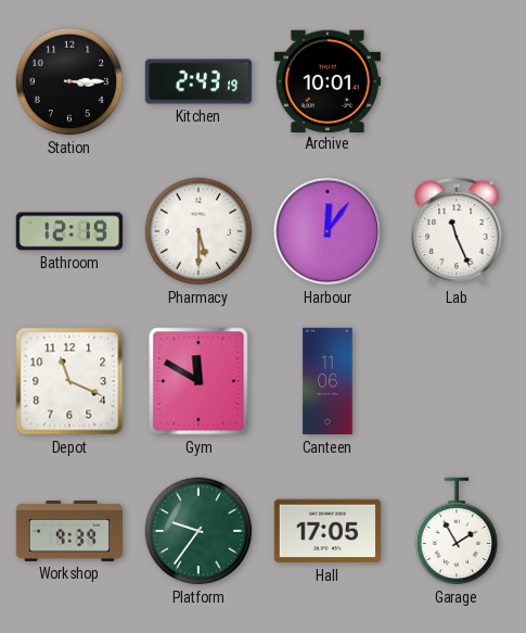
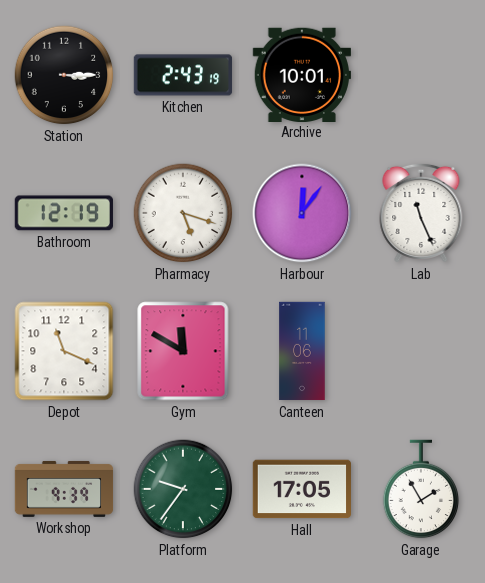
Pharmacy: 5:30 -> 5:18
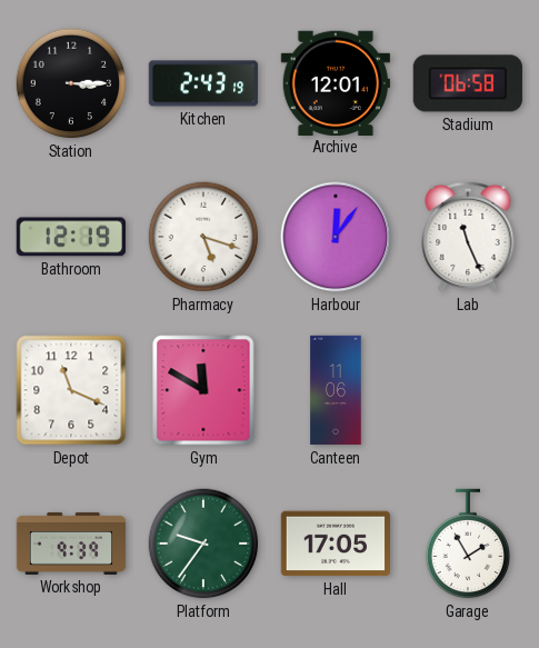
Archive: 10:01 -> 12:01
Stadium: none -> 06:58
